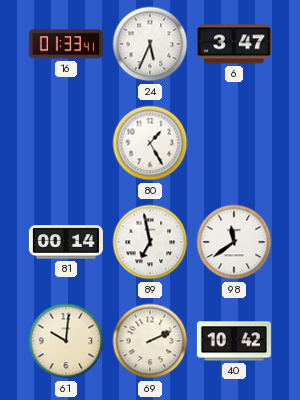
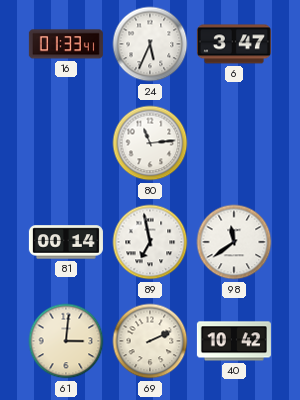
80: 1:25 -> 11:14
61: 10:01 -> 3:01
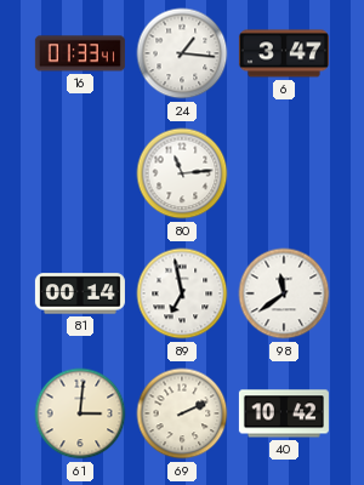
24: 5:34 -> 1:16
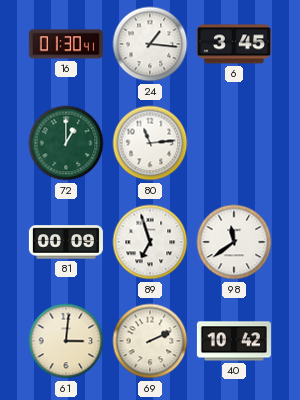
16: 01:33 -> 01:30
6: 3:47 -> 3:45
72: none -> 1:00
81: 00:14 -> 00:09
89: 6:58 -> 6:57
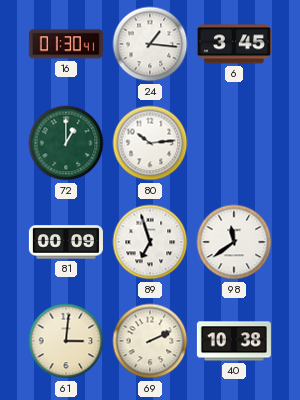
80: 11:14 -> 10:14
40: 10:42 -> 10:38
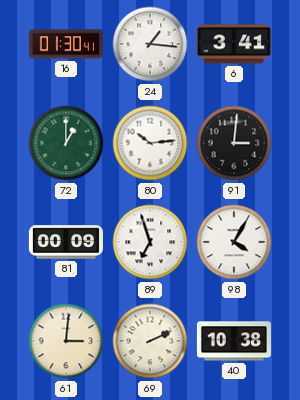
6: 3:45 -> 3:41
91: none -> 3:01
98: 11:39 -> 4:05
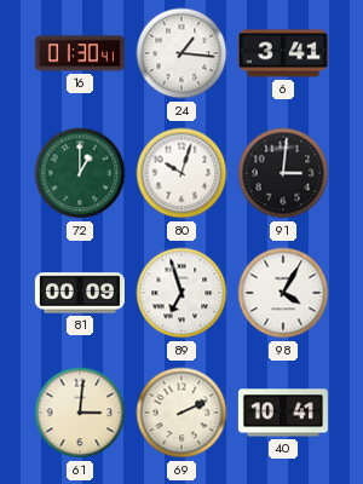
80: 10:14 -> 10:03
40: 10:38 -> 10:41
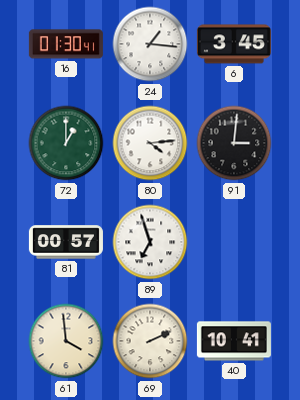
6: 3:41 -> 3:45
80: 10:03 -> 4:14
81: 00:09 -> 00:57
98: 4:05 -> none
61: 3:01 -> 3:59
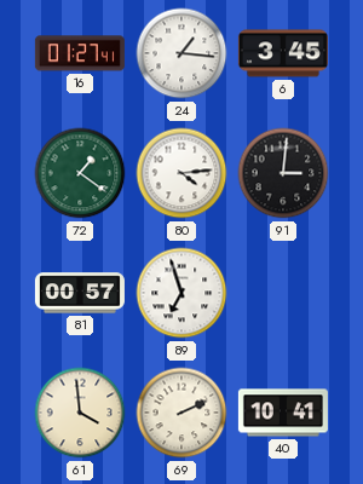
16: 01:30 -> 01:27
72: 1:00 -> 1:21
